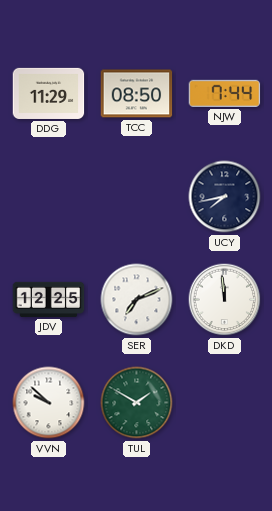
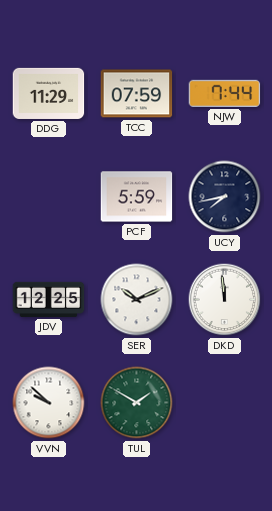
TCC: 08:50 -> 07:59
PCF: none -> 5:59
SER: 7:11 -> 10:11
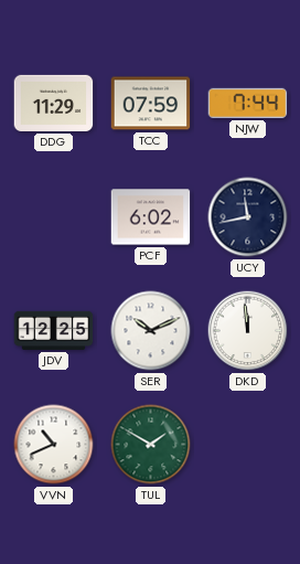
PCF: 5:59 -> 6:02
UCY: 7:43 -> 11:43
VVN: 9:52 -> 10:41
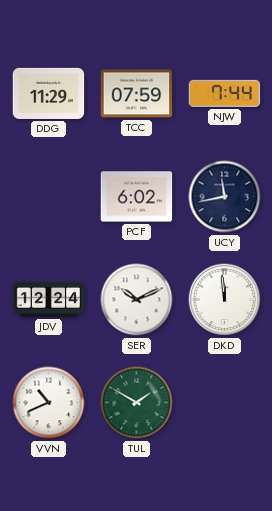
JDV: 12:25 -> 12:24
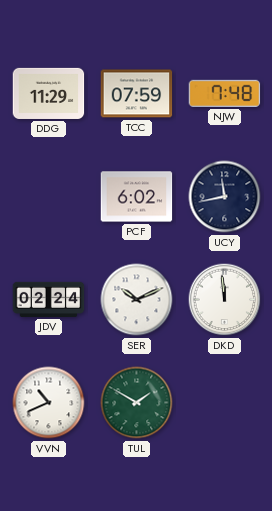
NJW: 7:44 -> 7:48
JDV: 12:24 -> 02:24
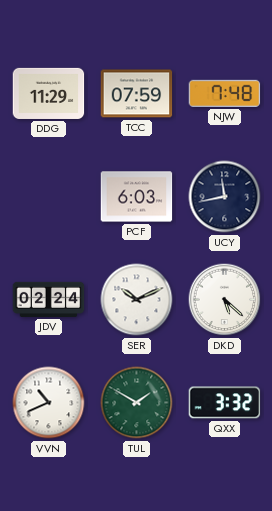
PCF: 6:02 -> 6:03
DKD: 11:59 -> 5:22
QXX: none -> 3:32
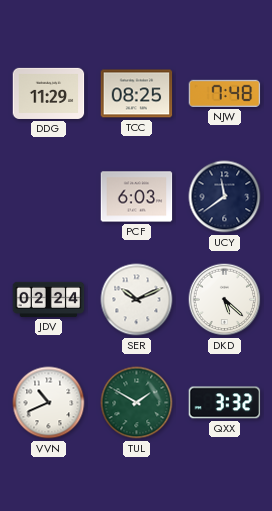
TCC: 07:59 -> 08:25
UCY: 11:43 -> 11:39
